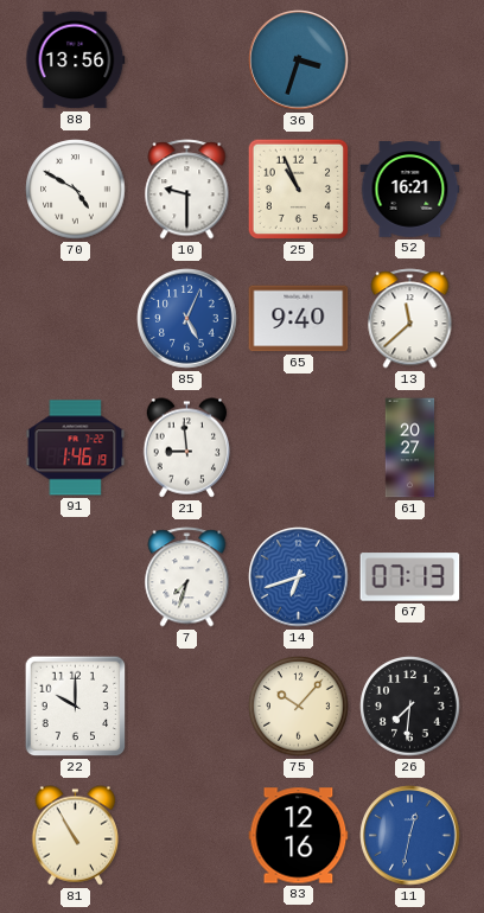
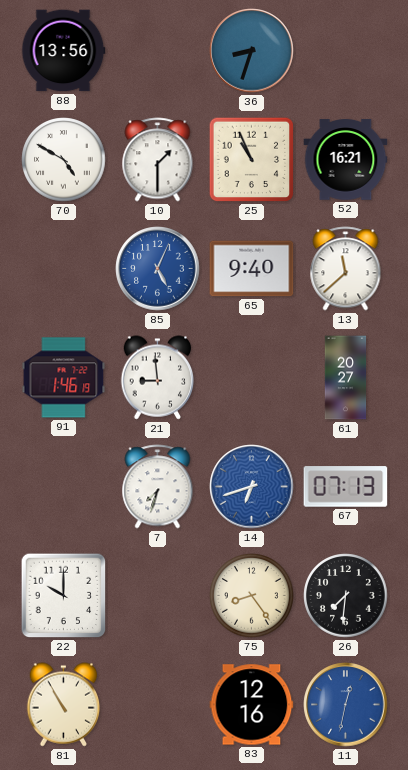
36: 3:33 -> 8:33
10: 9:30 -> 1:30
75: 10:07 -> 8:24
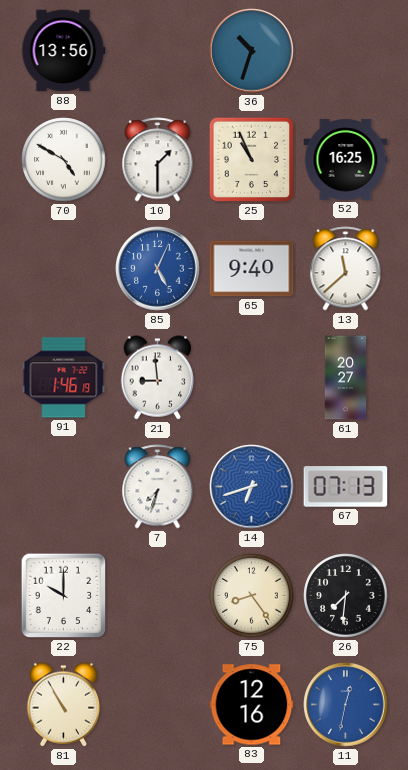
36: 8:33 -> 10:33
52: 16:21 -> 16:25
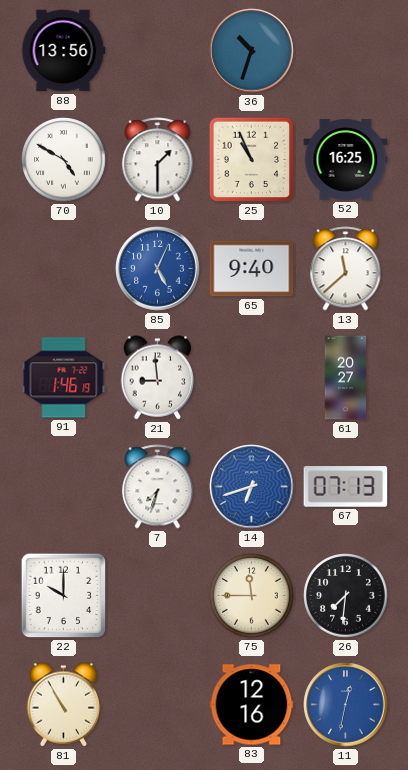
75: 8:24 -> 11:45
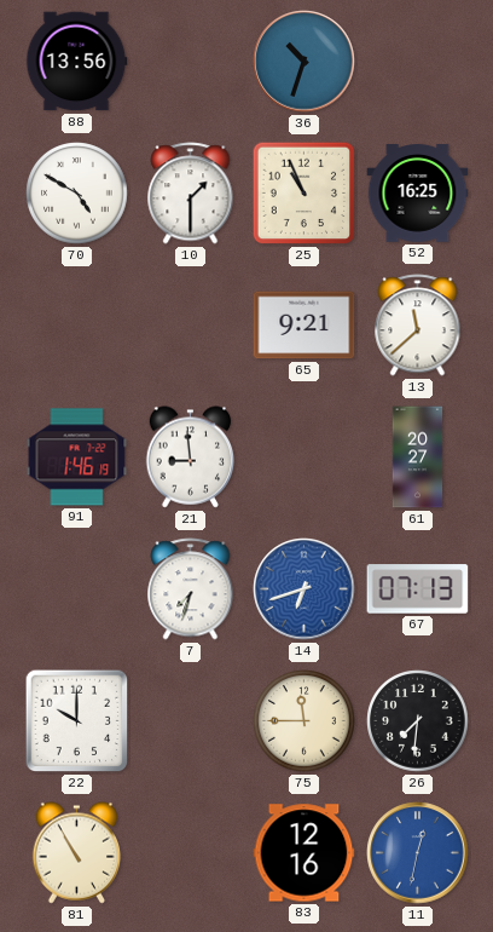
85: 5:04 -> none
65: 9:40 -> 9:21
